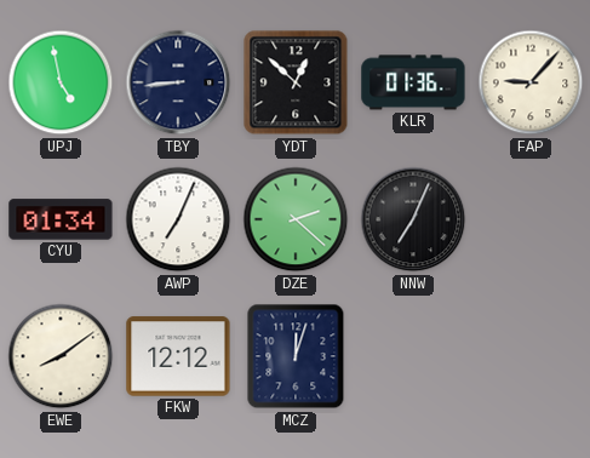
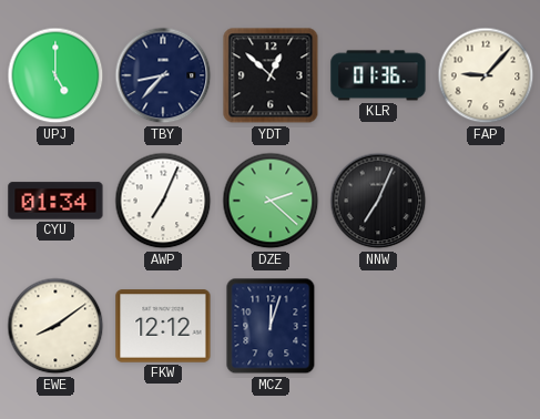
UPJ: 4:58 -> 5:00
TBY: 8:44 -> 8:37
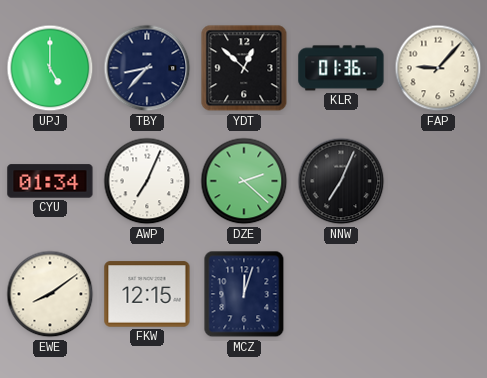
FKW: 12:12 -> 12:15
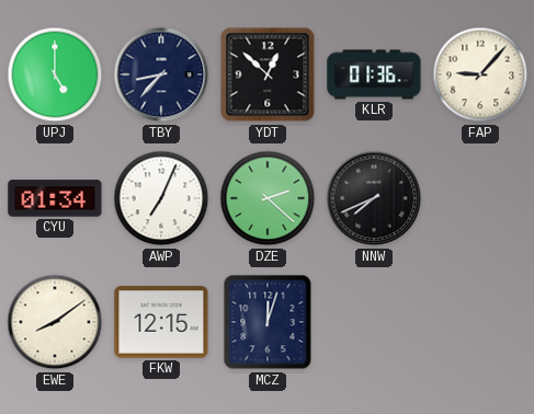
NNW: 7:04 -> 7:41
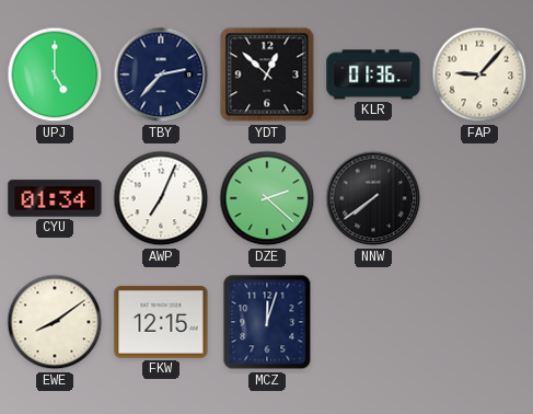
TBY: 8:37 -> 2:37
NNW: 7:41 -> 7:39
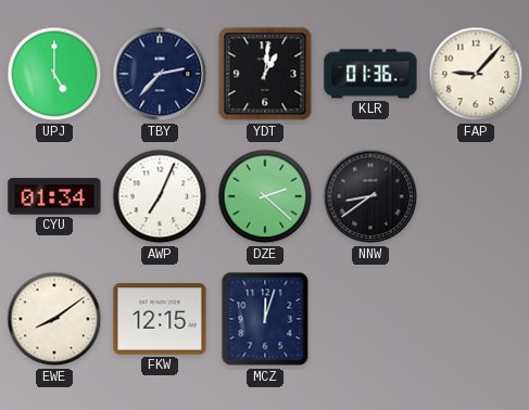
YDT: 12:52 -> 1:01
NNW: 7:39 -> 8:39
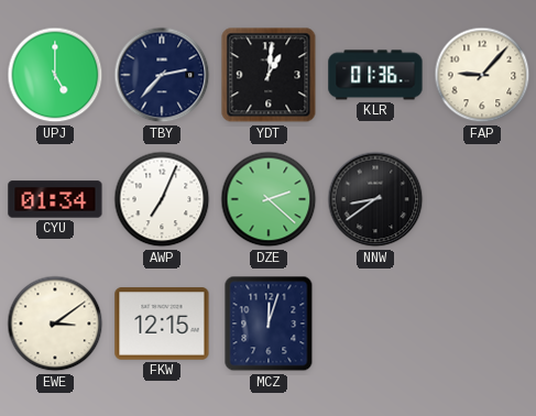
EWE: 8:09 -> 3:09
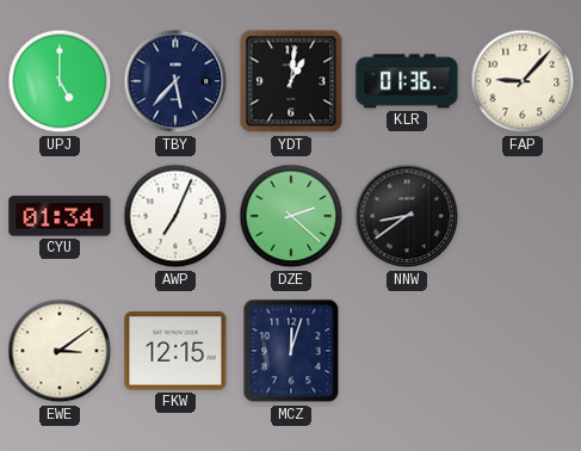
TBY: 2:37 -> 5:37
